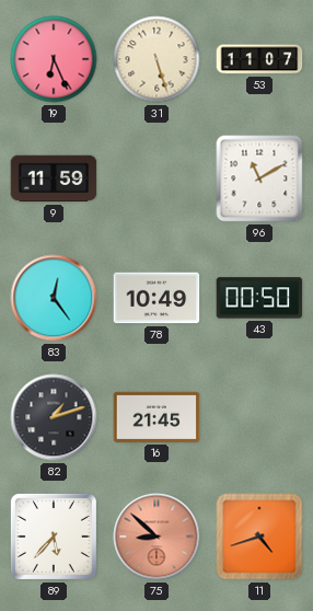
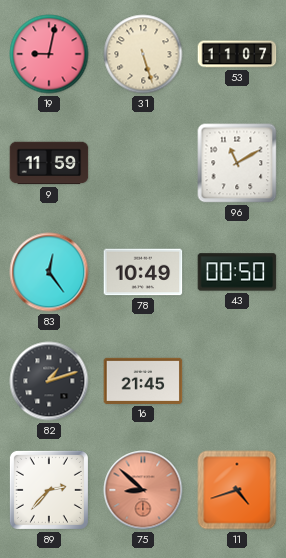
19: 6:26 -> 9:02
89: 5:37 -> 2:37
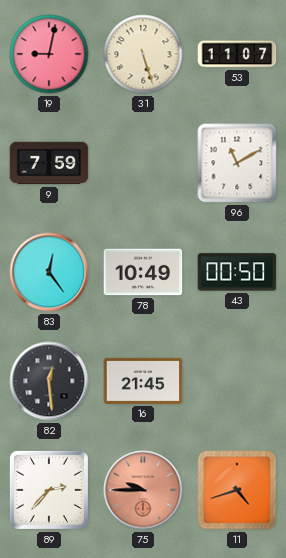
9: 11:59 -> 7:59
82: 1:12 -> 12:29
75: 8:52 -> 9:45
